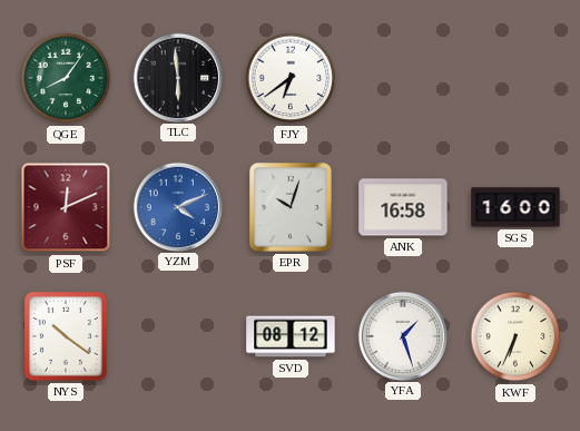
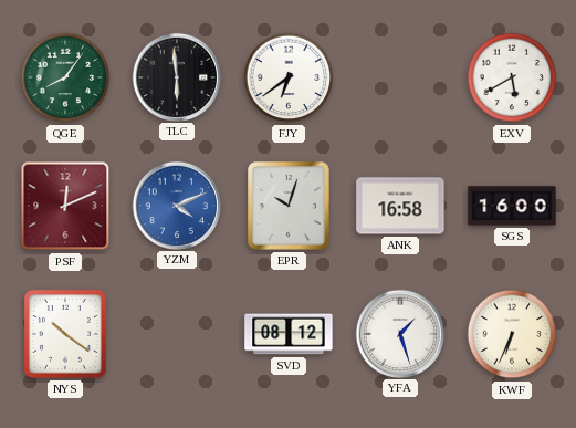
EXV: none -> 5:40
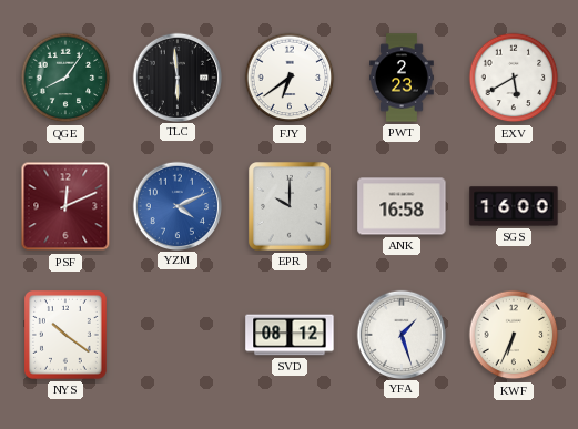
PWT: none -> 2:23
EPR: 10:03 -> 10:00
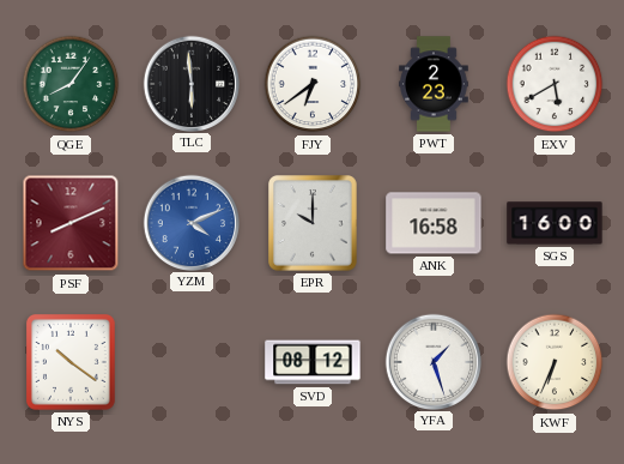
PSF: 12:11 -> 8:11
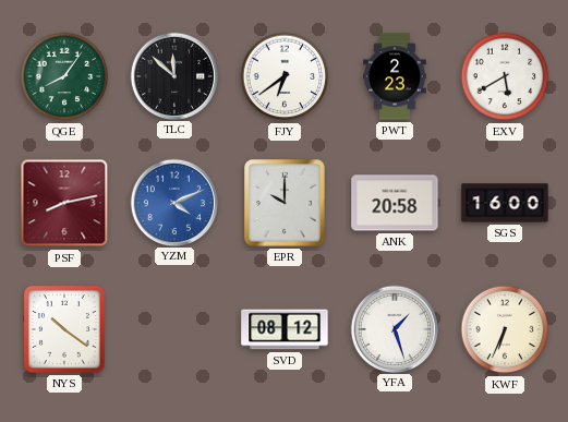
TLC: 5:59 -> 11:52
PSF: 8:11 -> 8:13
ANK: 16:58 -> 20:58
